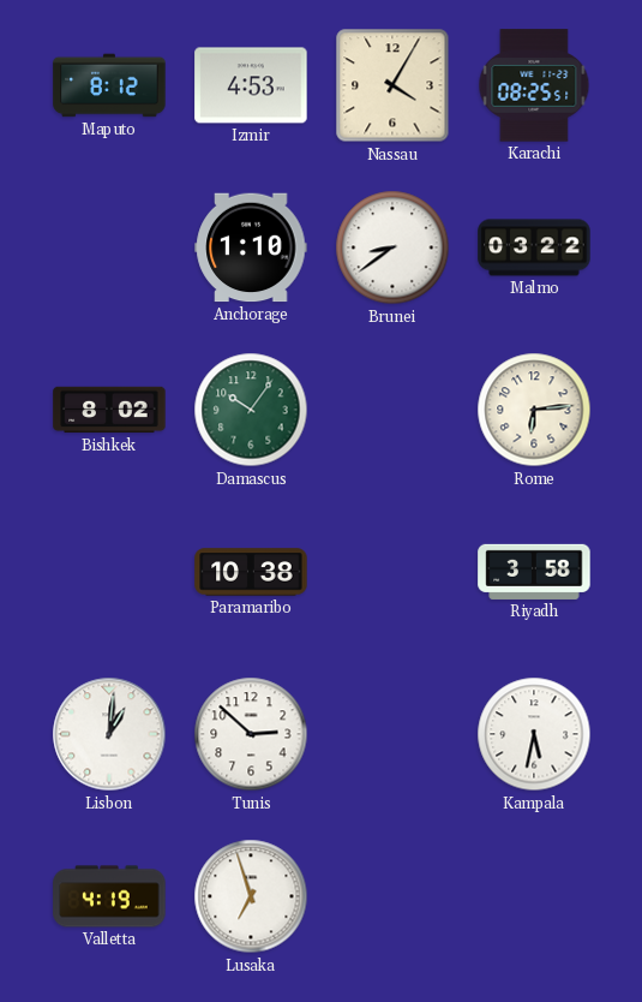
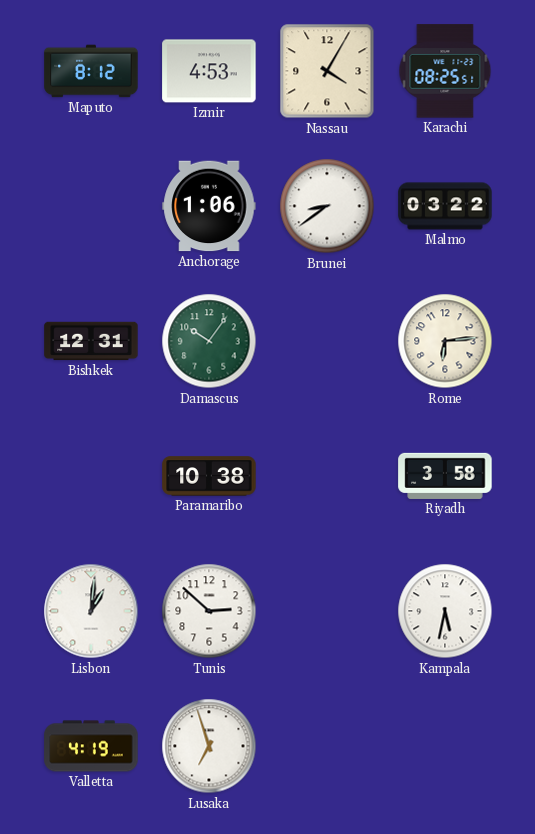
Anchorage: 1:10 -> 1:06
Bishkek: 8:02 -> 12:31
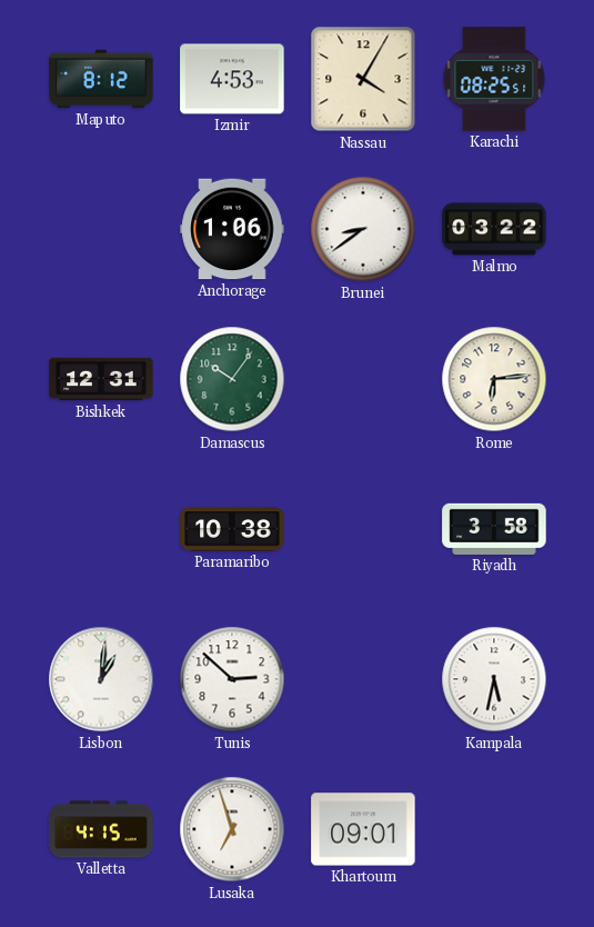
Valletta: 4:19 -> 4:15
Khartoum: none -> 09:01
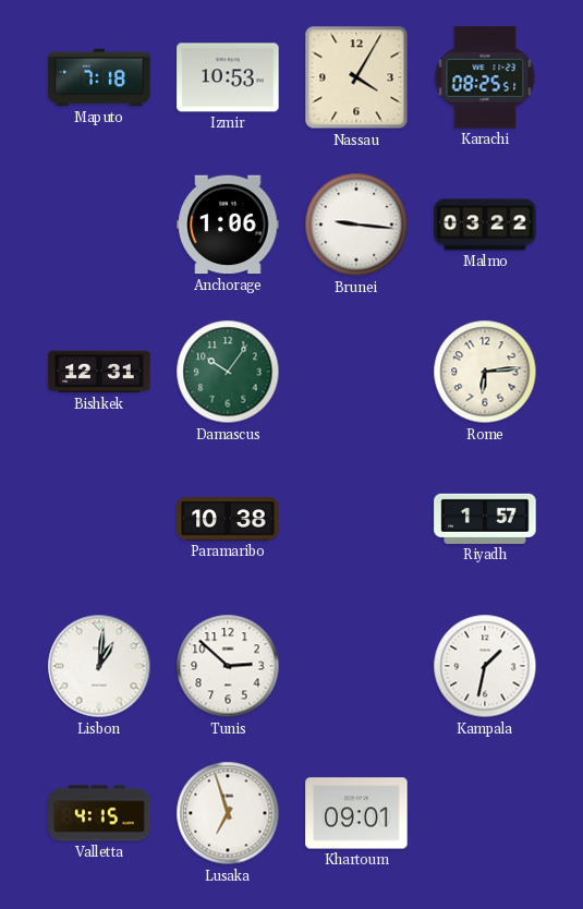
Maputo: 8:12 -> 7:18
Izmir: 4:53 -> 10:53
Brunei: 8:39 -> 9:16
Riyadh: 3:58 -> 1:57
Kampala: 5:32 -> 1:32
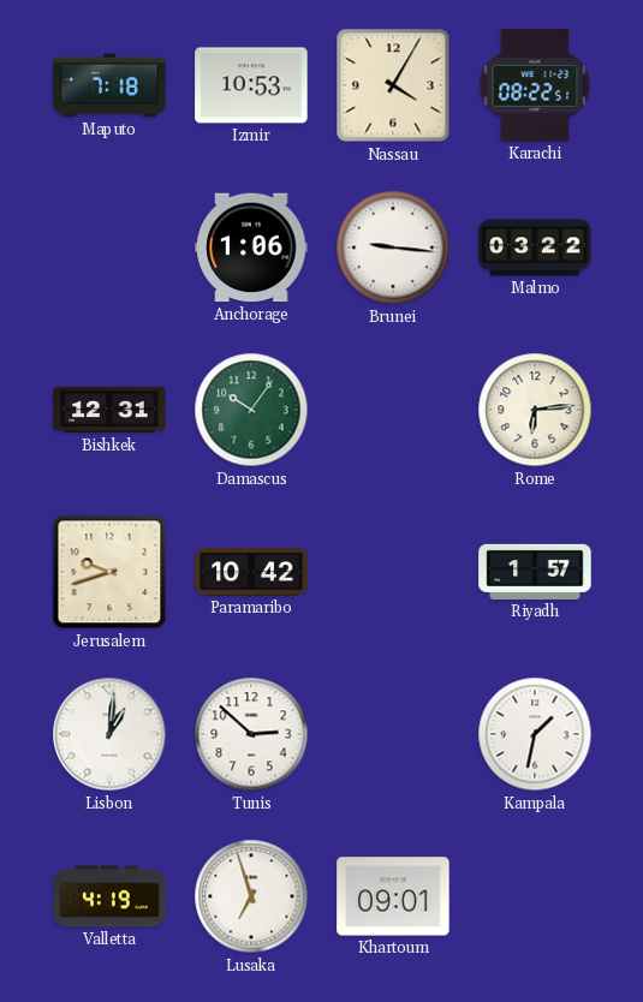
Karachi: 08:25 -> 08:22
Jerusalem: none -> 9:42
Paramaribo: 10:38 -> 10:42
Valletta: 4:15 -> 4:19
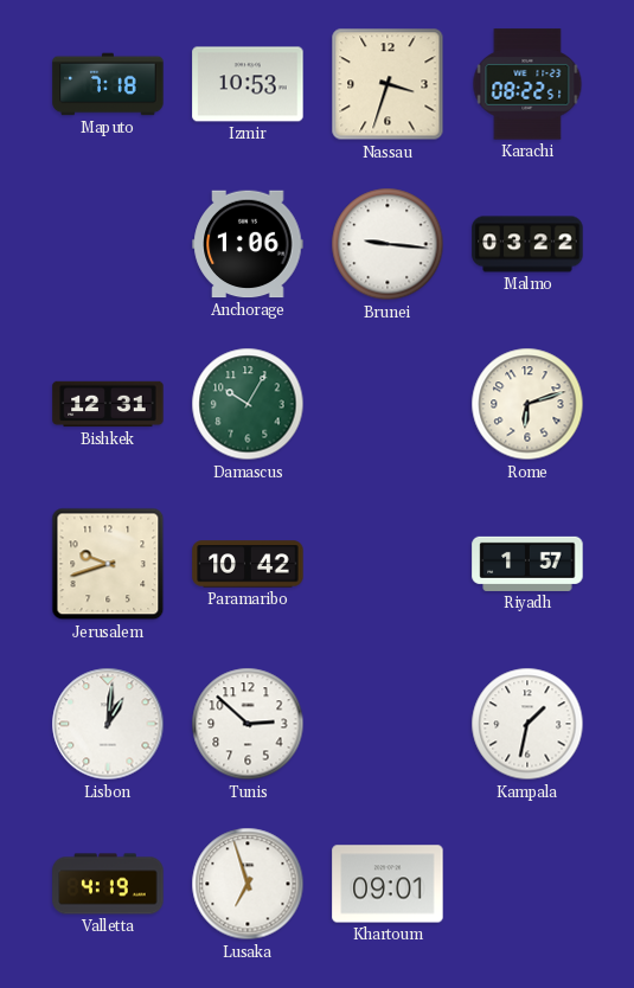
Nassau: 4:05 -> 3:33
Damascus: 10:06 -> 10:05
Rome: 6:14 -> 6:12
